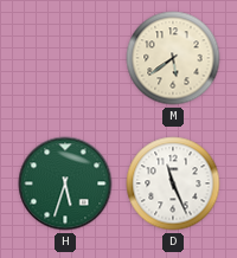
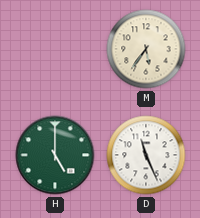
M: 5:39 -> 5:36
H: 5:33 -> 5:00
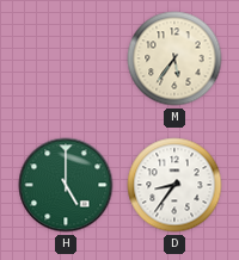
D: 11:26 -> 8:36
